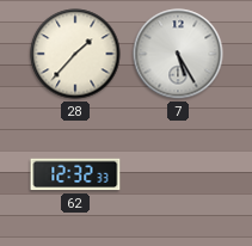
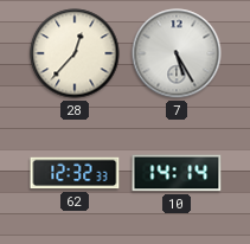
28: 1:37 -> 12:37
10: none -> 14:14
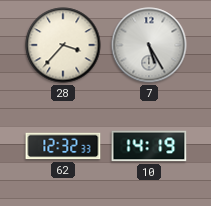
28: 12:37 -> 3:37
10: 14:14 -> 14:19
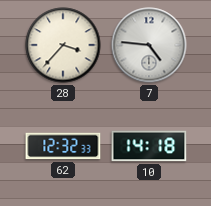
7: 5:25 -> 4:46
10: 14:19 -> 14:18
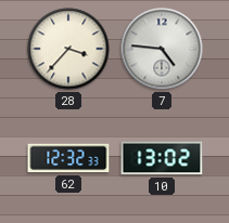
10: 14:18 -> 13:02
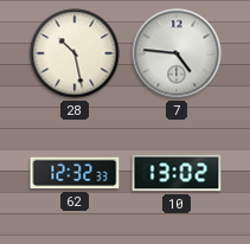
28: 3:37 -> 10:28
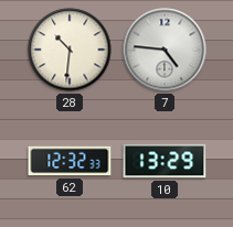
28: 10:28 -> 10:31
10: 13:02 -> 13:29
